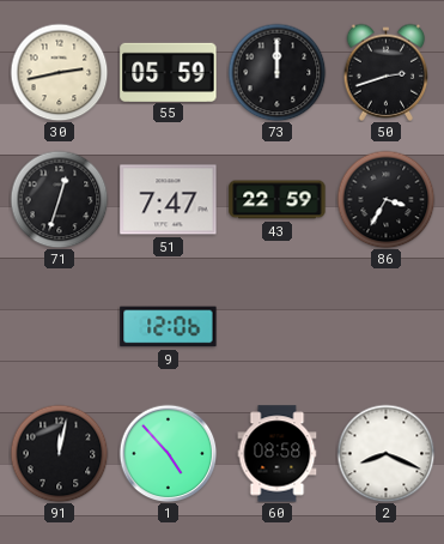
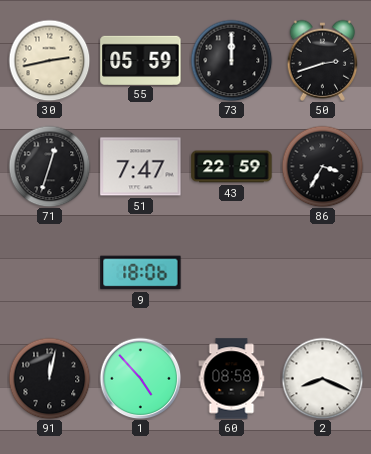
9: 12:06 -> 18:06
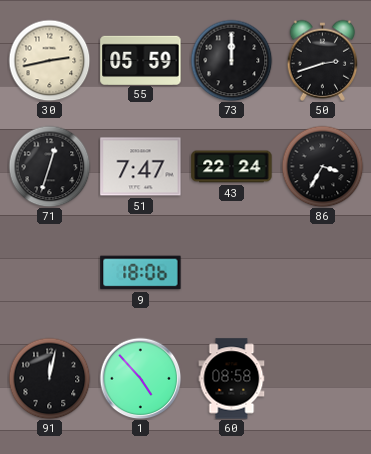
43: 22:59 -> 22:24
2: 8:19 -> none
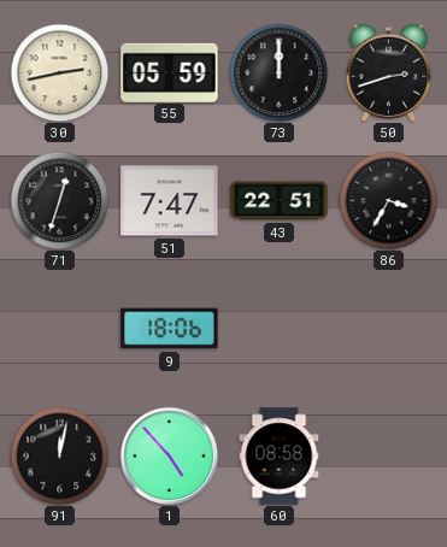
43: 22:24 -> 22:51
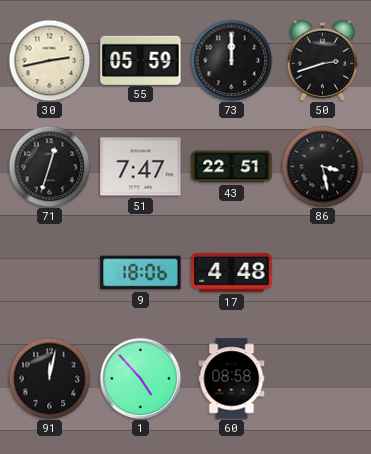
86: 3:35 -> 3:28
17: none -> 4:48
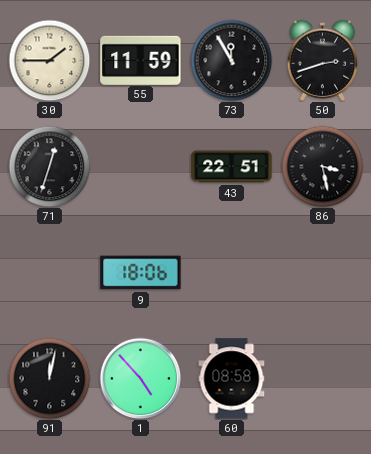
30: 2:43 -> 1:45
55: 05:59 -> 11:59
73: 12:00 -> 11:55
51: 7:47 -> none
17: 4:48 -> none
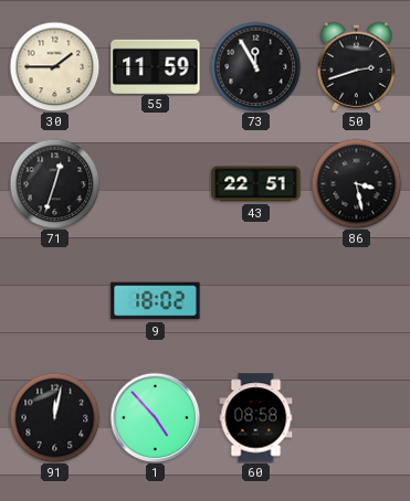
9: 18:06 -> 18:02
